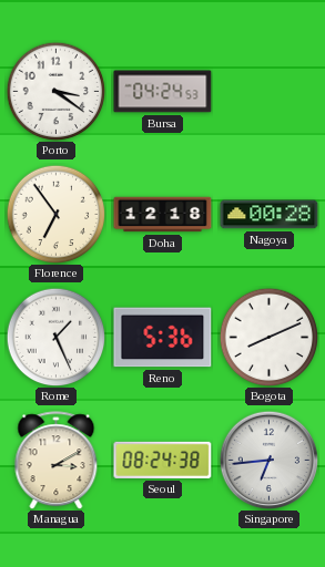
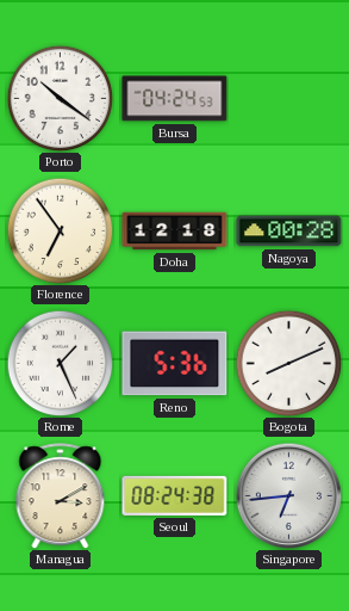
Porto: 3:21 -> 10:21
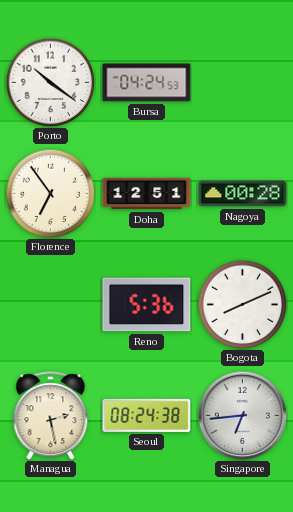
Doha: 12:18 -> 12:51
Rome: 1:26 -> none
Managua: 3:10 -> 2:28
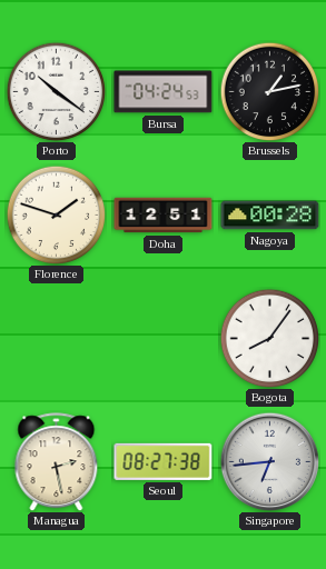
Brussels: none -> 1:13
Florence: 6:54 -> 1:48
Reno: 5:36 -> none
Bogota: 8:11 -> 8:06
Seoul: 08:24 -> 08:27
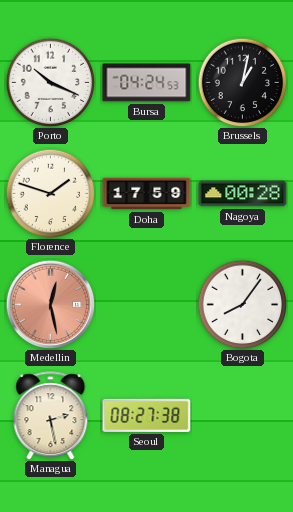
Porto: 10:21 -> 10:19
Brussels: 1:13 -> 1:02
Doha: 12:51 -> 17:59
Medellin: none -> 12:28
Singapore: 6:44 -> none
